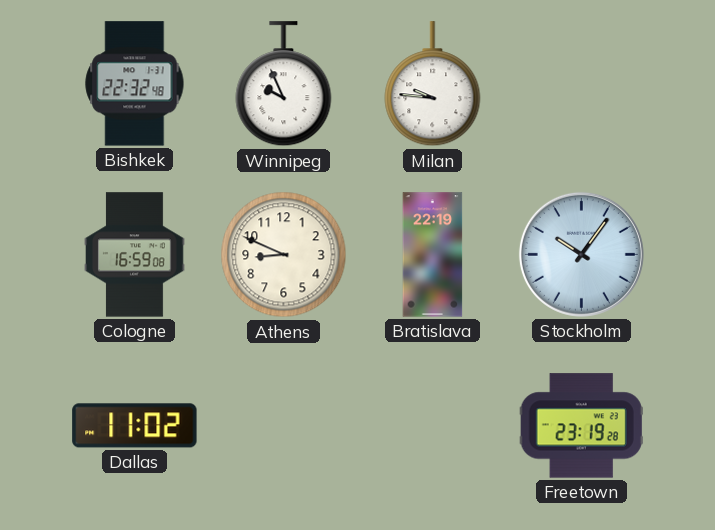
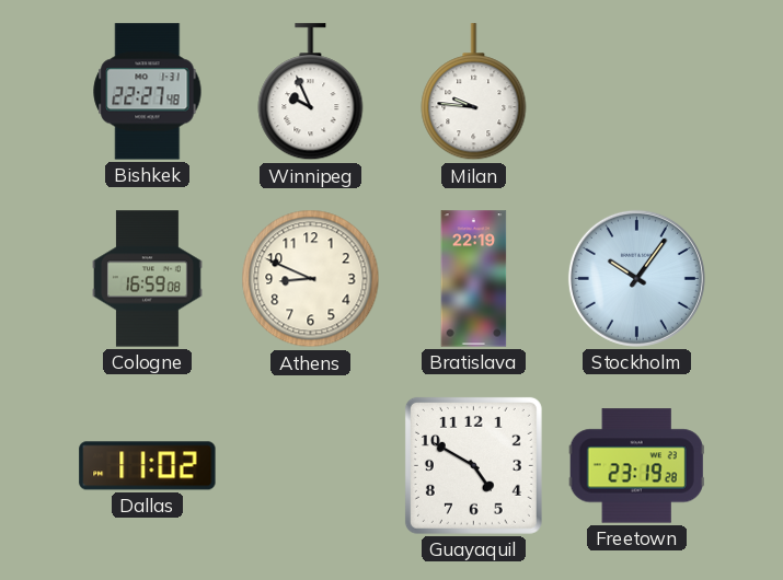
Bishkek: 22:32 -> 22:27
Guayaquil: none -> 4:50
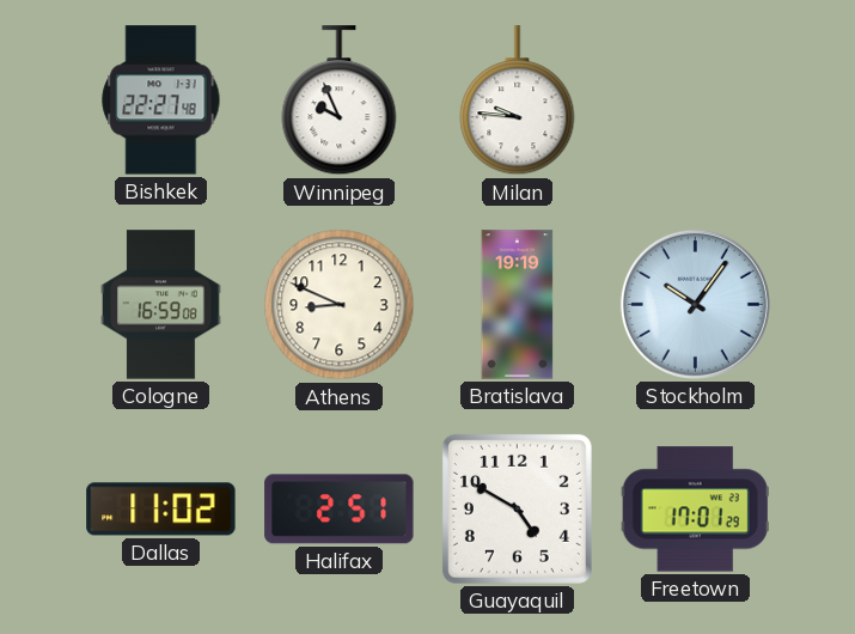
Bratislava: 22:19 -> 19:19
Halifax: none -> 2:51
Freetown: 23:19 -> 17:01
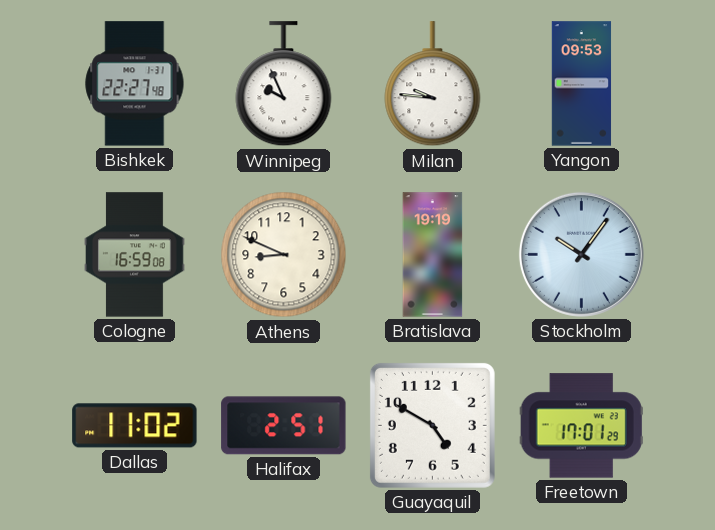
Yangon: none -> 09:53
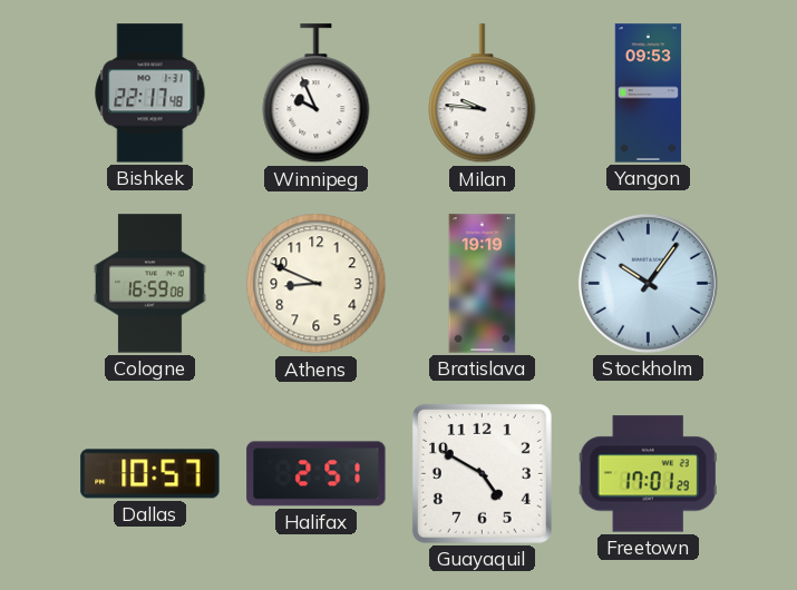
Bishkek: 22:27 -> 22:17
Dallas: 11:02 -> 10:57
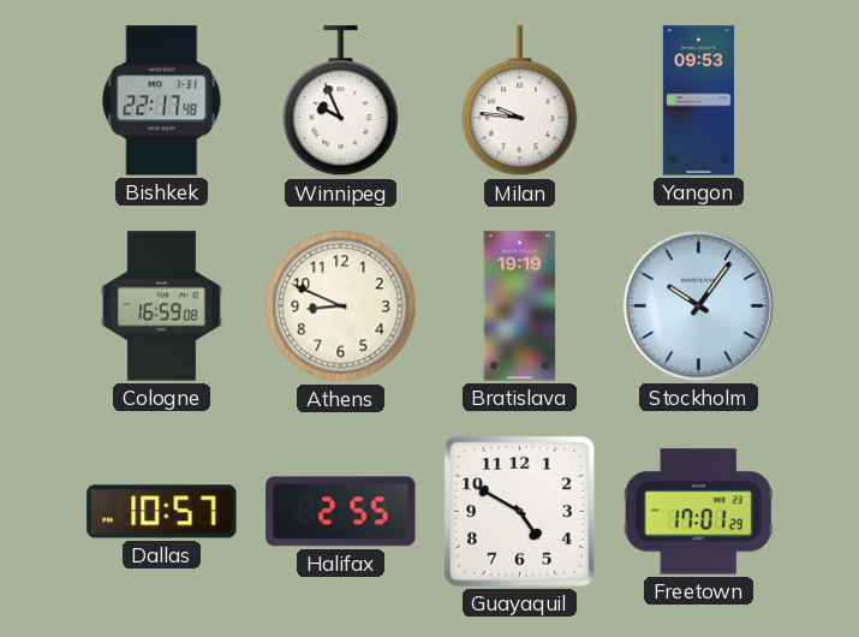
Halifax: 2:51 -> 2:55
